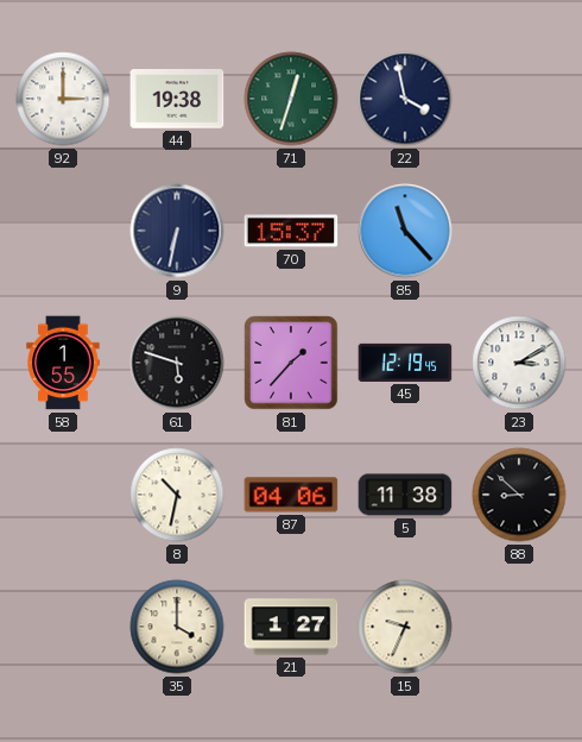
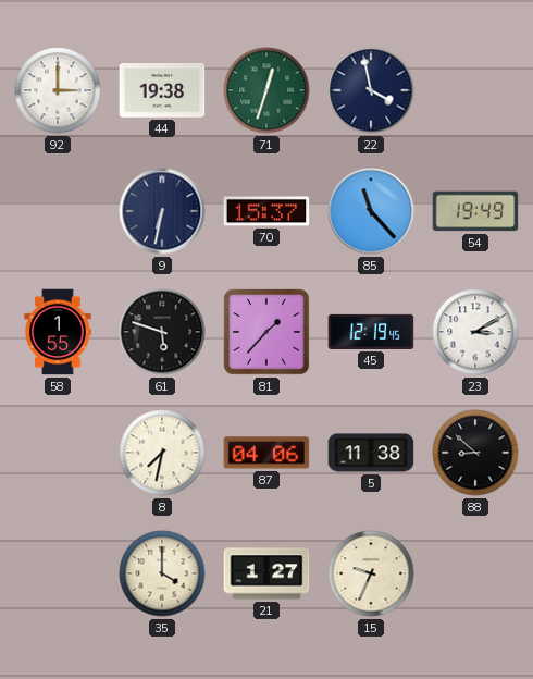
54: none -> 19:49
8: 10:32 -> 7:32
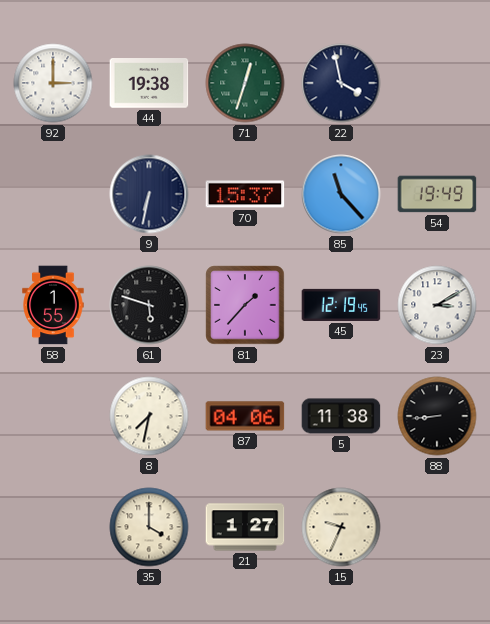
88: 8:52 -> 8:44
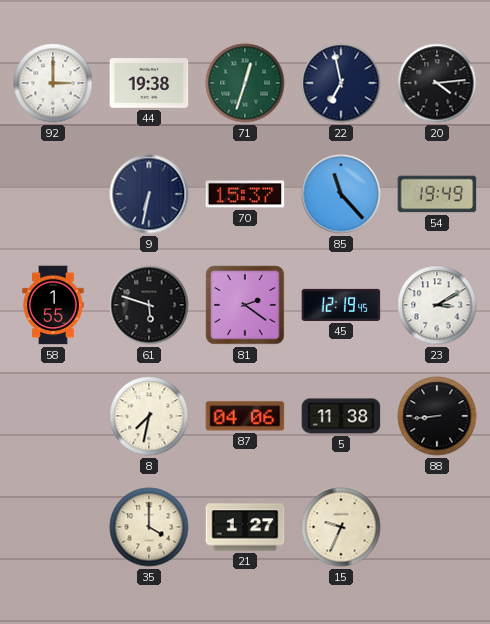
22: 3:58 -> 6:58
20: none -> 4:14
81: 1:37 -> 2:21
